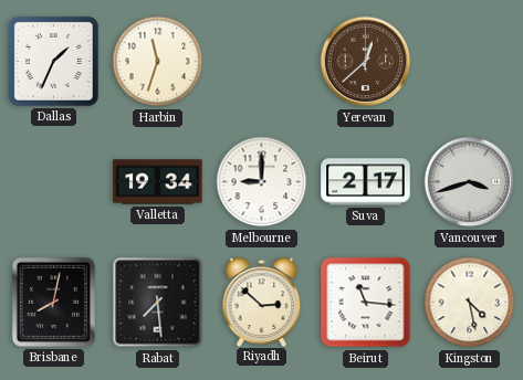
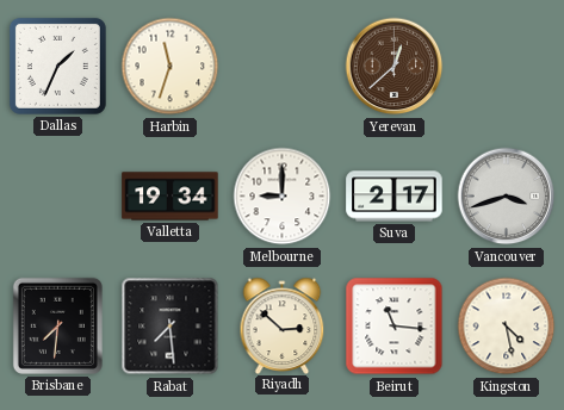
Brisbane: 8:02 -> 7:31
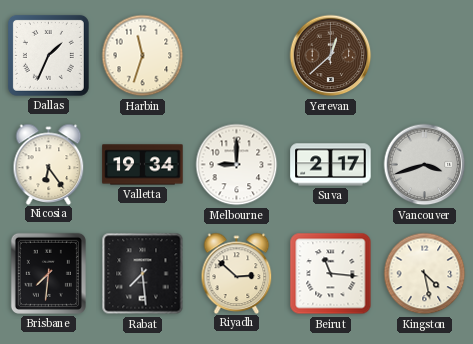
Nicosia: none -> 6:24
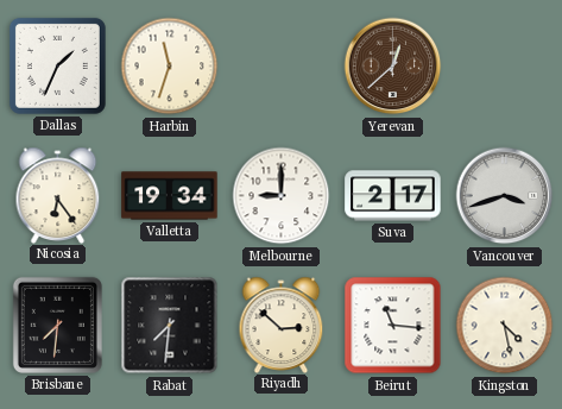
Rabat: 7:29 -> 7:31
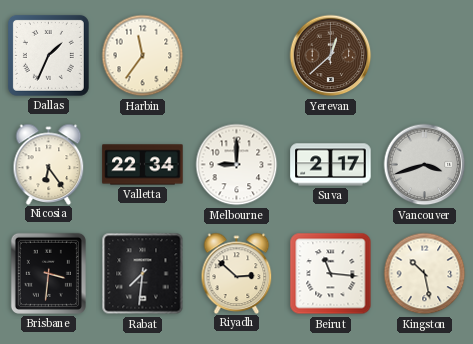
Harbin: 11:33 -> 11:36
Valletta: 19:34 -> 22:34
Brisbane: 7:31 -> 3:31
Kingston: 4:28 -> 10:28
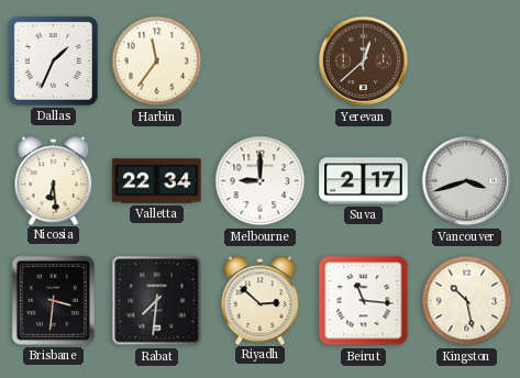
Nicosia: 6:24 -> 6:29
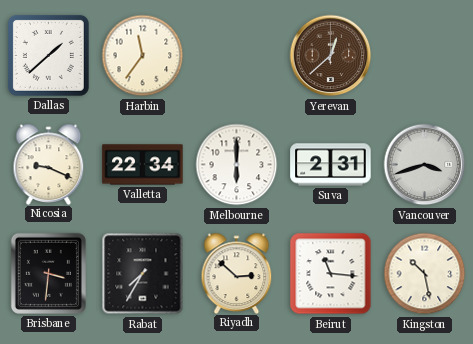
Dallas: 1:34 -> 1:38
Nicosia: 6:29 -> 9:19
Melbourne: 9:00 -> 6:00
Suva: 2:17 -> 2:31
Rabat: 7:31 -> 7:35
